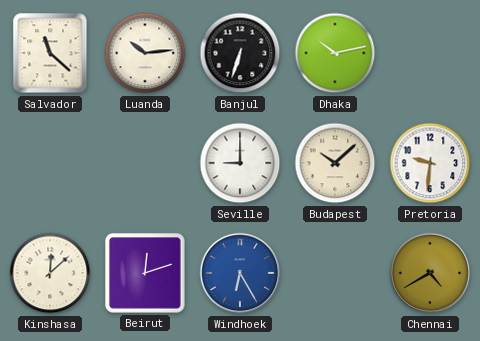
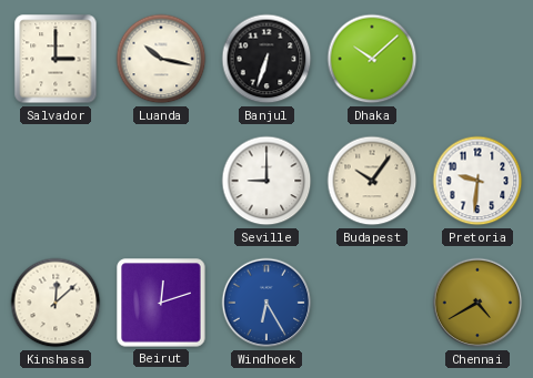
Salvador: 11:22 -> 3:00
Luanda: 10:14 -> 10:17
Dhaka: 10:13 -> 10:08
Budapest: 10:08 -> 10:06
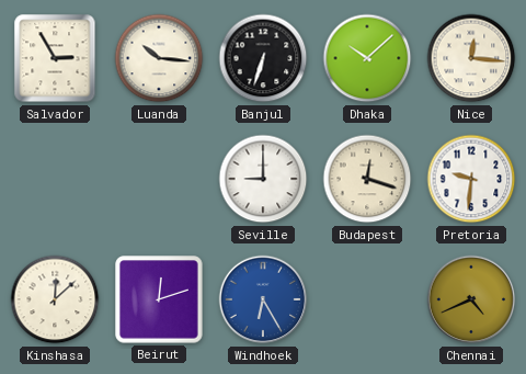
Salvador: 3:00 -> 2:55
Luanda: 10:17 -> 10:16
Nice: none -> 12:16
Budapest: 10:06 -> 12:18
Chennai: 4:40 -> 4:41
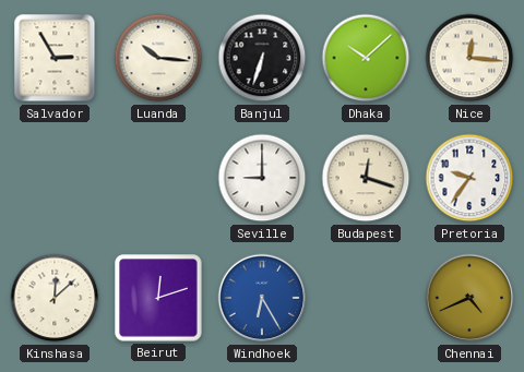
Pretoria: 9:31 -> 9:36
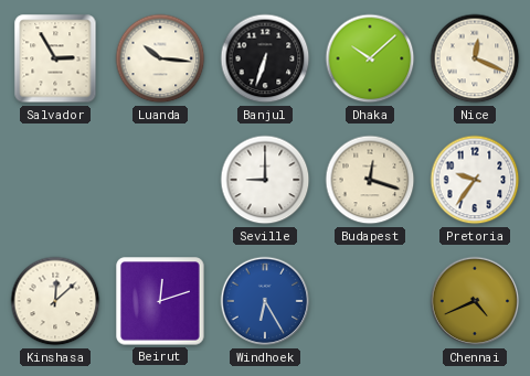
Nice: 12:16 -> 12:19
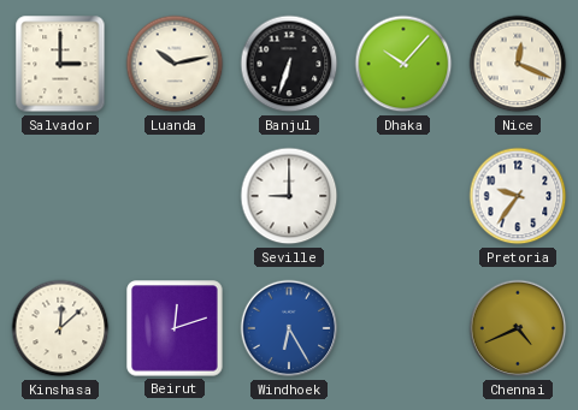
Salvador: 2:55 -> 3:00
Luanda: 10:16 -> 10:13
Dhaka: 10:08 -> 10:07
Budapest: 12:18 -> none
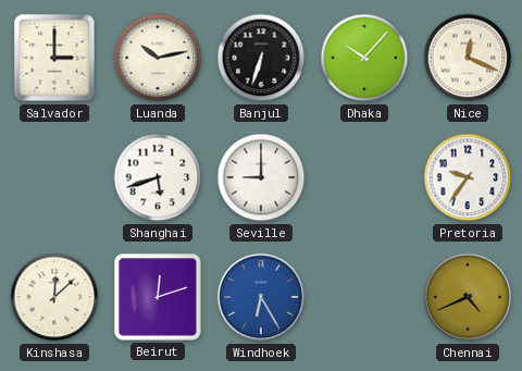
Shanghai: none -> 5:42
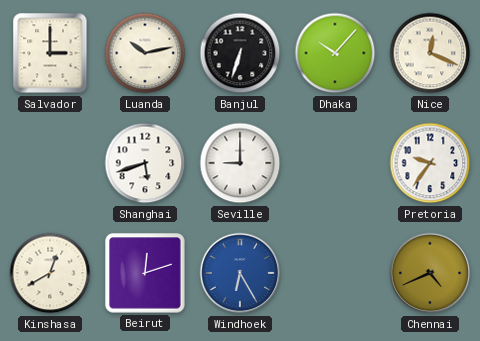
Kinshasa: 12:08 -> 12:40
